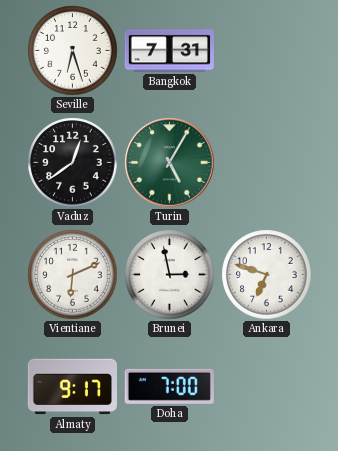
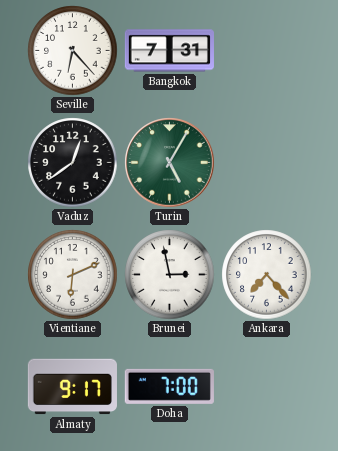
Seville: 6:27 -> 6:23
Ankara: 6:48 -> 7:23
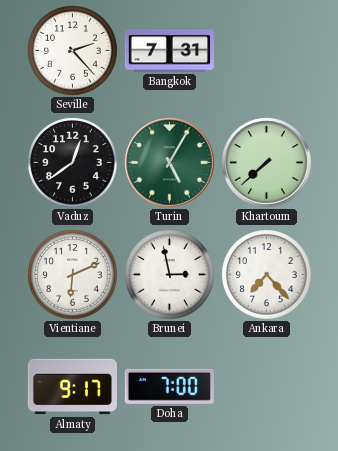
Seville: 6:23 -> 2:23
Khartoum: none -> 7:38
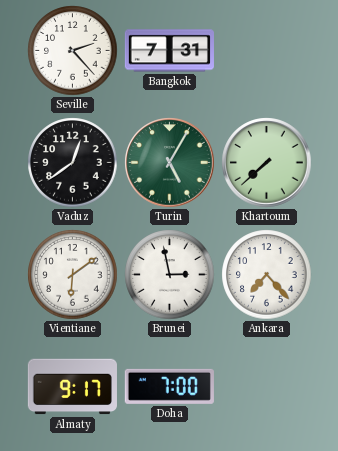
Vientiane: 6:11 -> 6:09
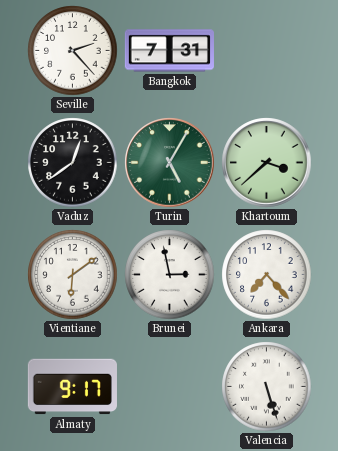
Khartoum: 7:38 -> 3:38
Doha: 7:00 -> none
Valencia: none -> 5:27
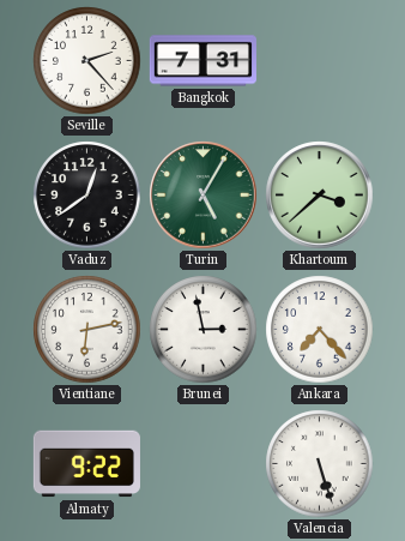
Vientiane: 6:09 -> 6:13
Almaty: 9:17 -> 9:22
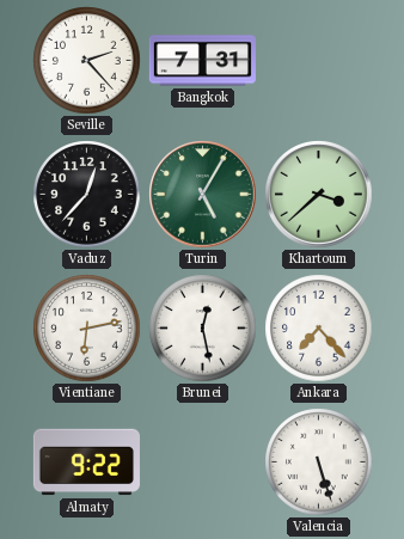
Vaduz: 12:39 -> 12:37
Brunei: 2:58 -> 12:28
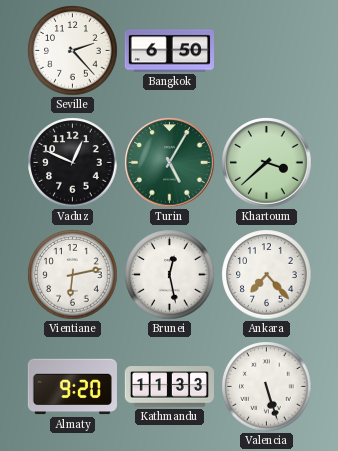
Bangkok: 7:31 -> 6:50
Vaduz: 12:37 -> 12:49
Almaty: 9:22 -> 9:20
Kathmandu: none -> 11:33
